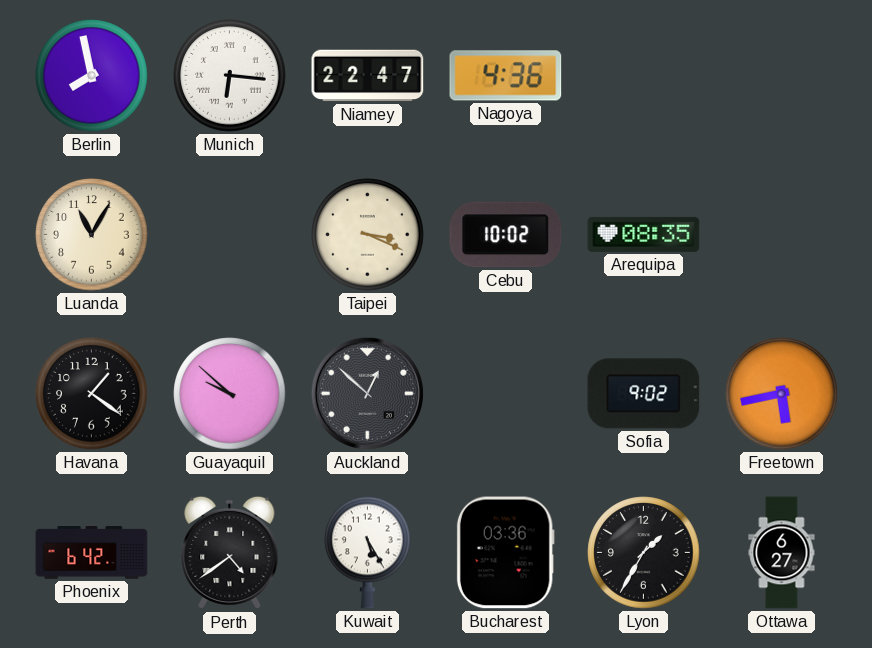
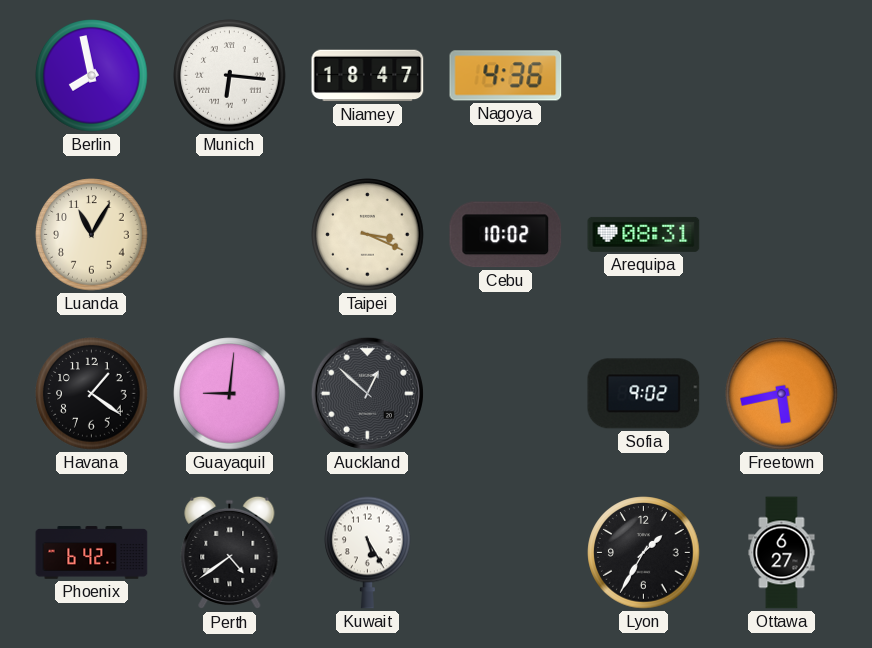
Niamey: 22:47 -> 18:47
Arequipa: 08:35 -> 08:31
Guayaquil: 9:52 -> 9:01
Bucharest: 03:36 -> none
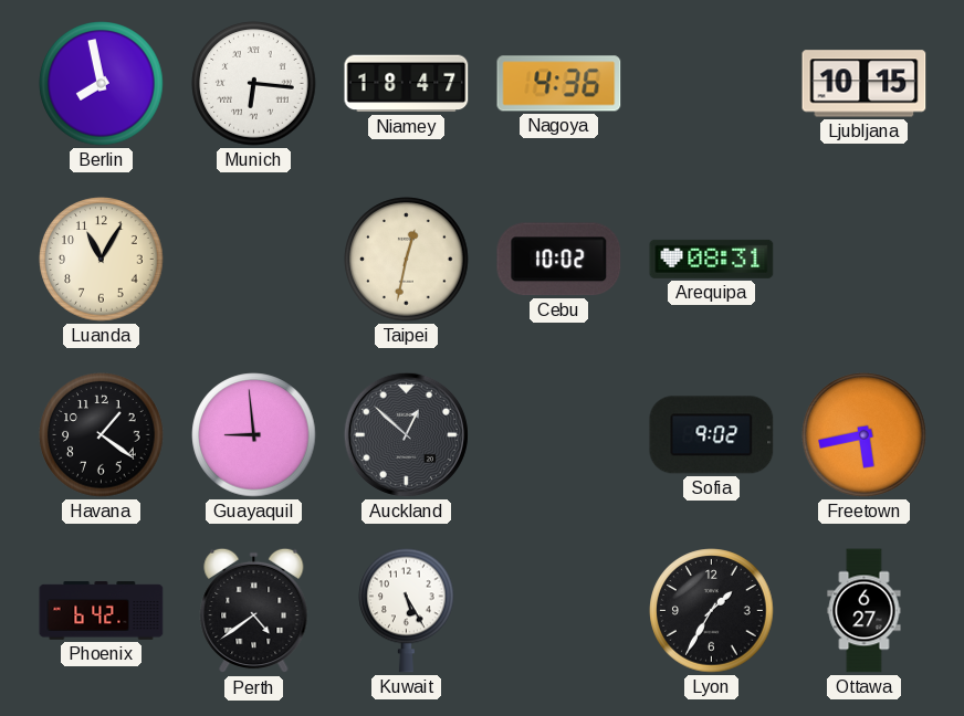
Ljubljana: none -> 10:15
Taipei: 3:19 -> 12:32
Guayaquil: 9:01 -> 8:59
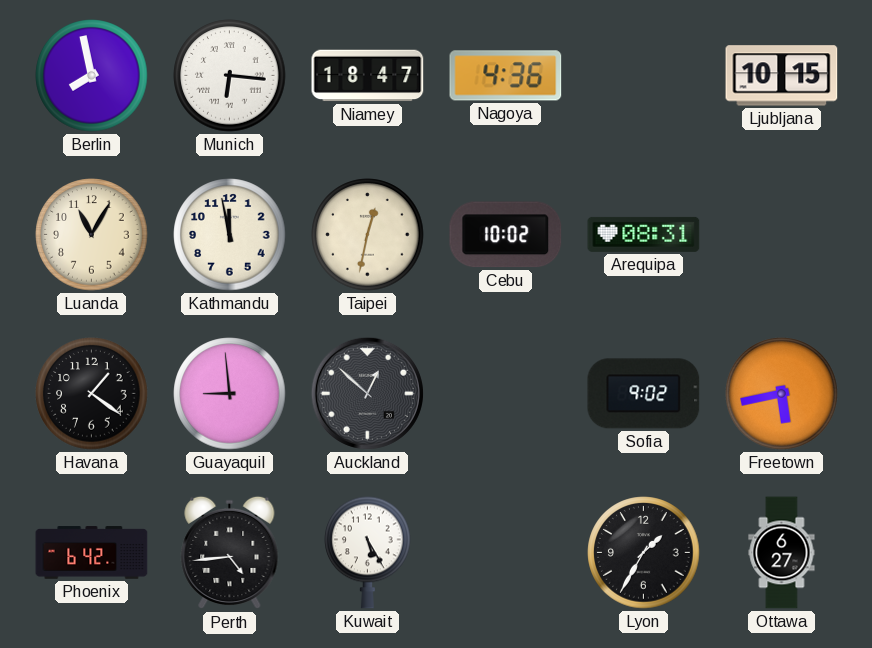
Kathmandu: none -> 11:58
Perth: 4:39 -> 4:44
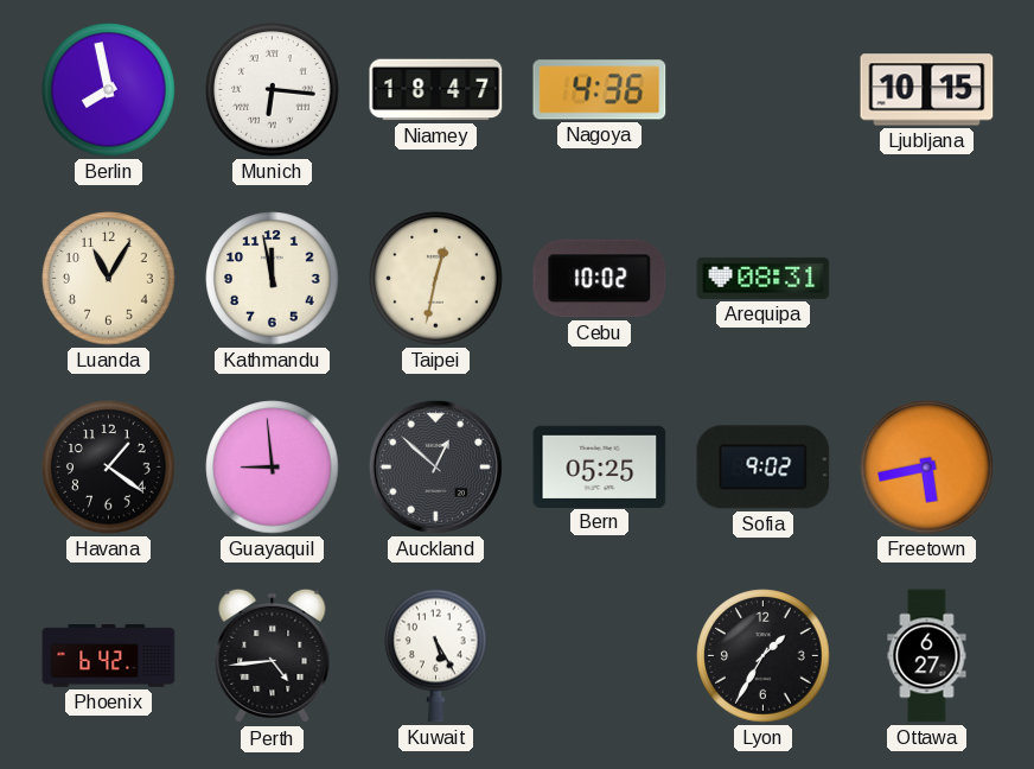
Bern: none -> 05:25
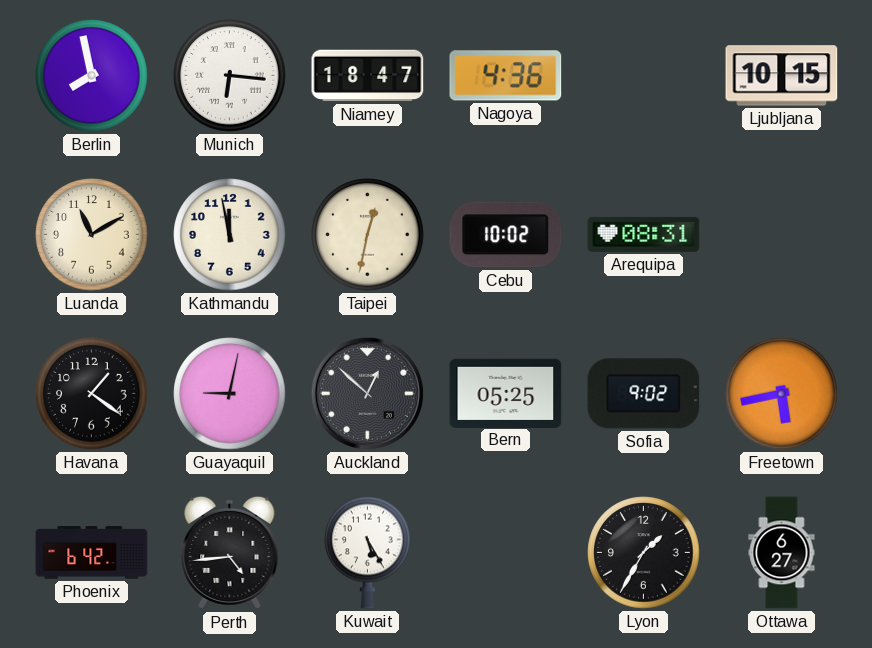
Luanda: 11:05 -> 11:10
Guayaquil: 8:59 -> 9:02
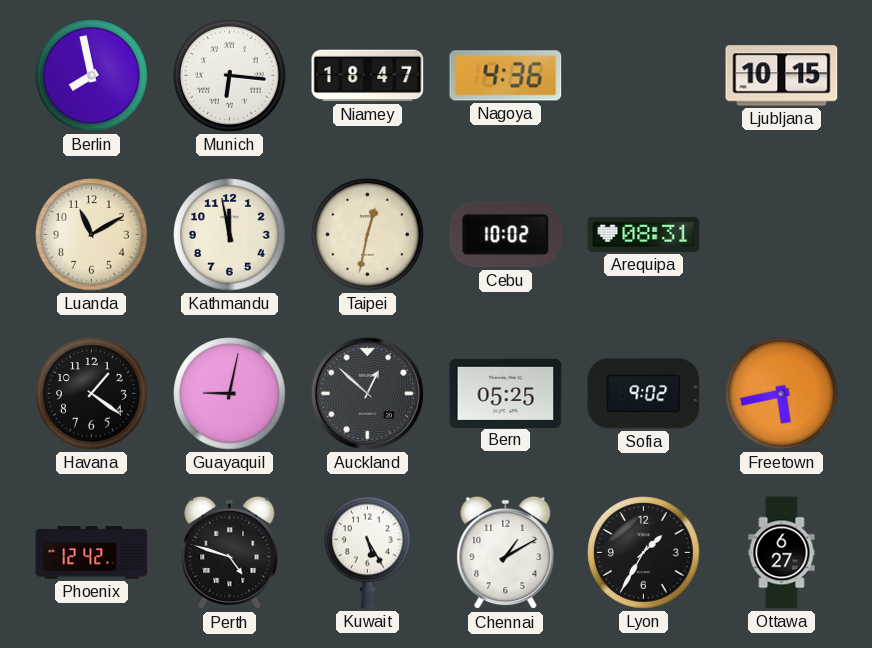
Phoenix: 6:42 -> 12:42
Perth: 4:44 -> 4:48
Chennai: none -> 1:10
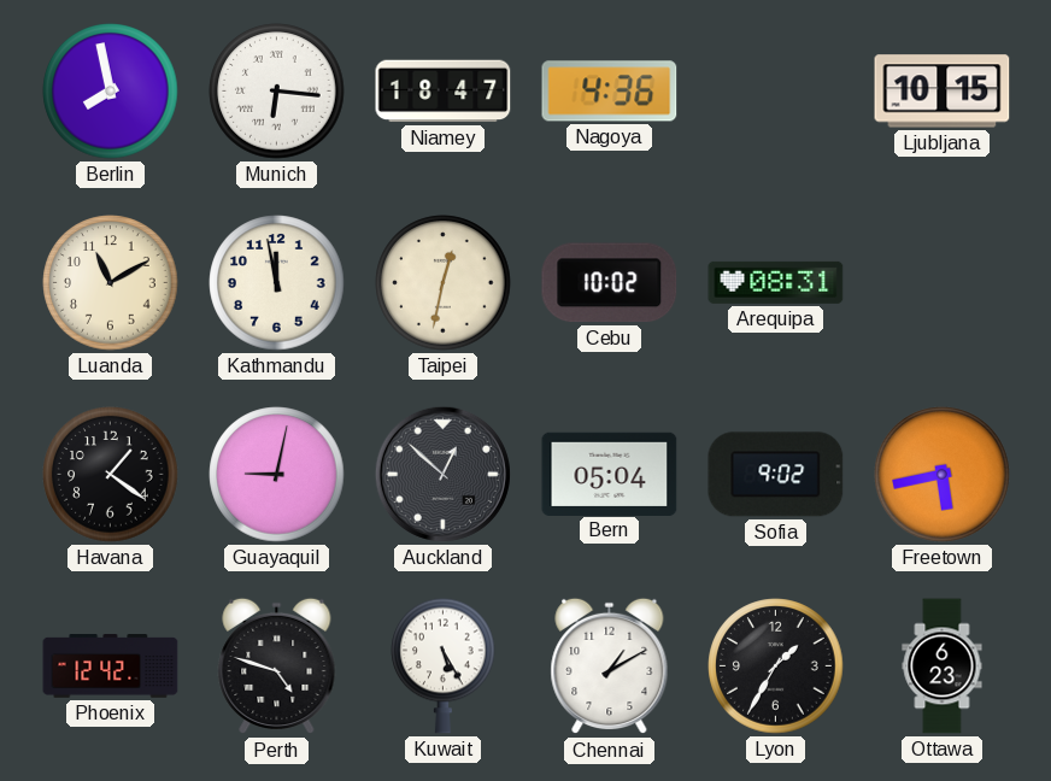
Bern: 05:25 -> 05:04
Ottawa: 6:27 -> 6:23
